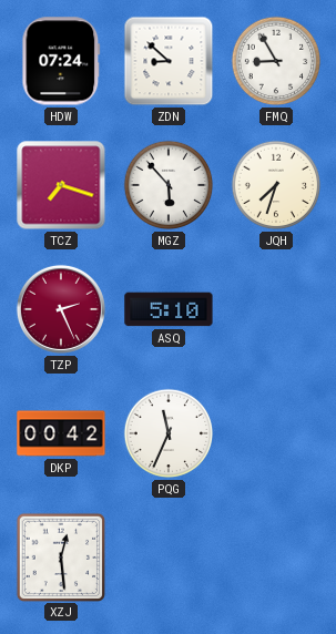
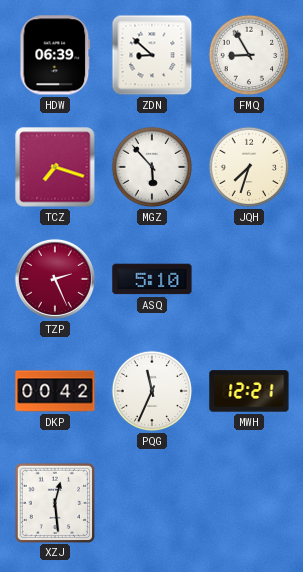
HDW: 07:24 -> 06:39
MWH: none -> 12:21
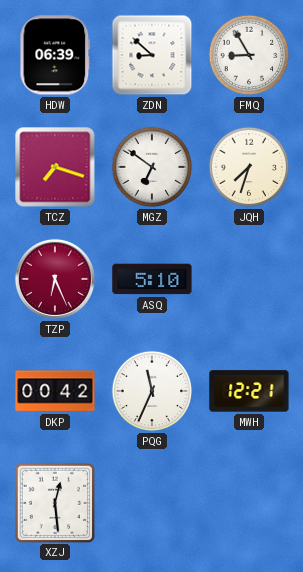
MGZ: 5:53 -> 6:51
TZP: 2:26 -> 6:26
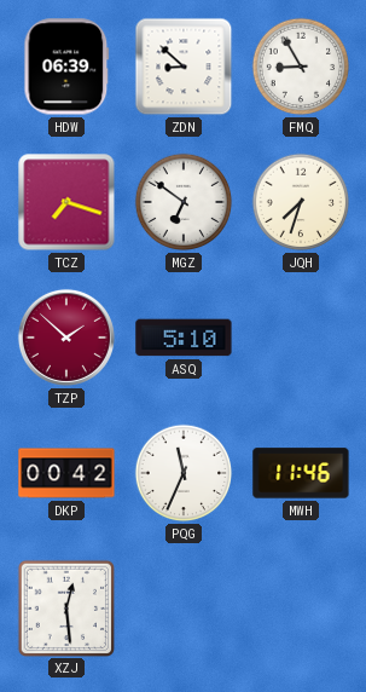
TZP: 6:26 -> 1:52
MWH: 12:21 -> 11:46
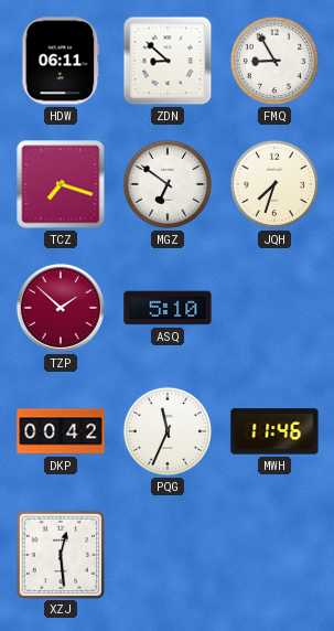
HDW: 06:39 -> 06:11
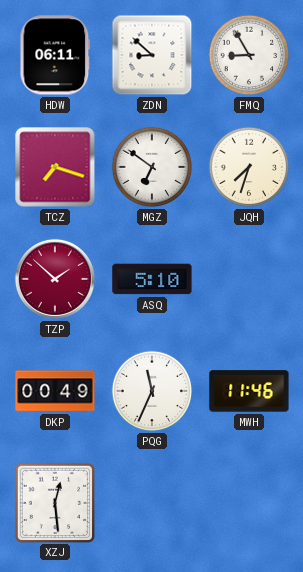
DKP: 00:42 -> 00:49
